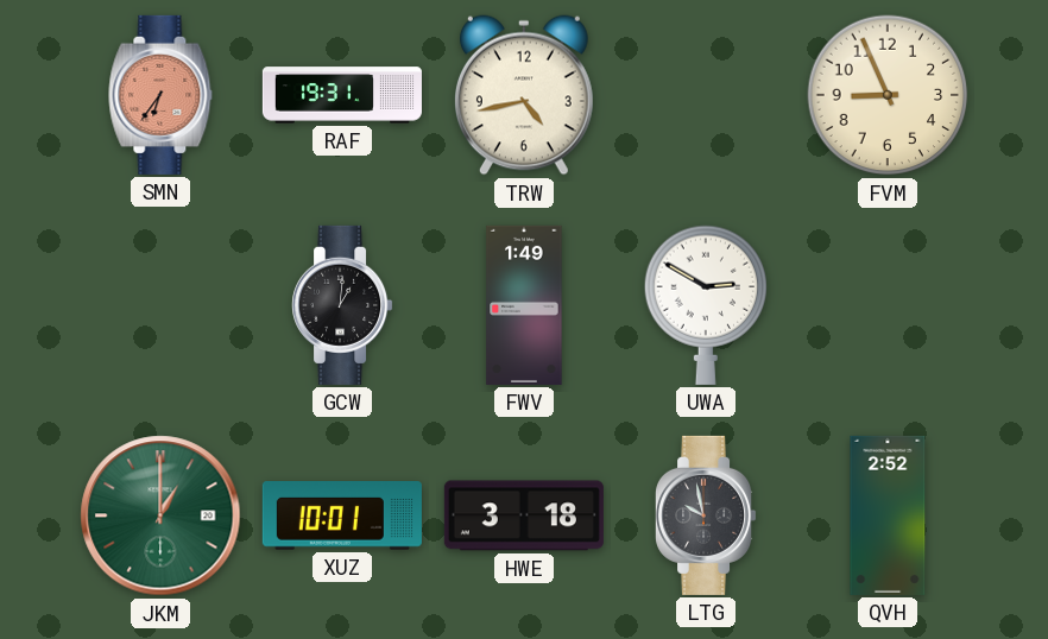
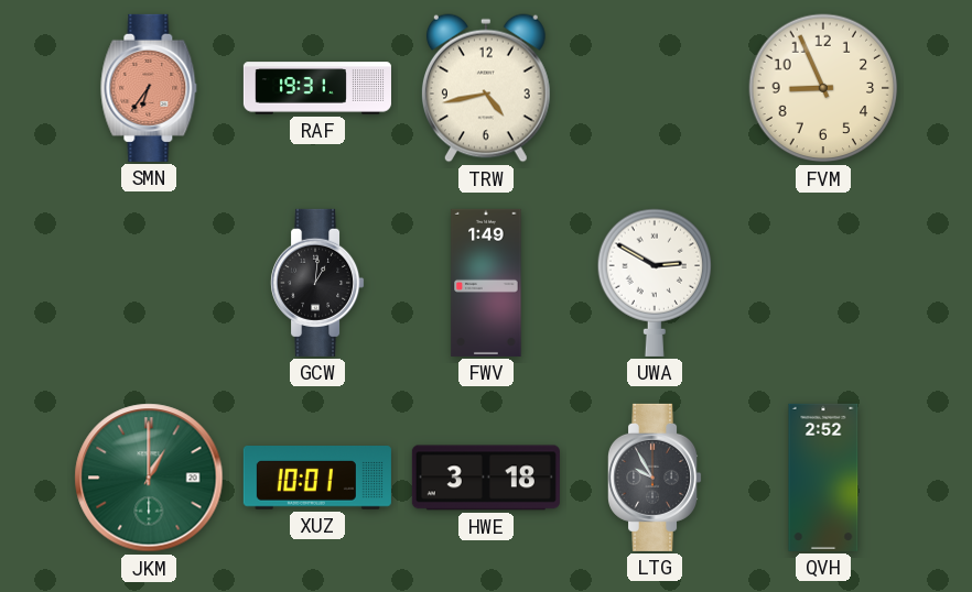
LTG: 9:58 -> 9:55
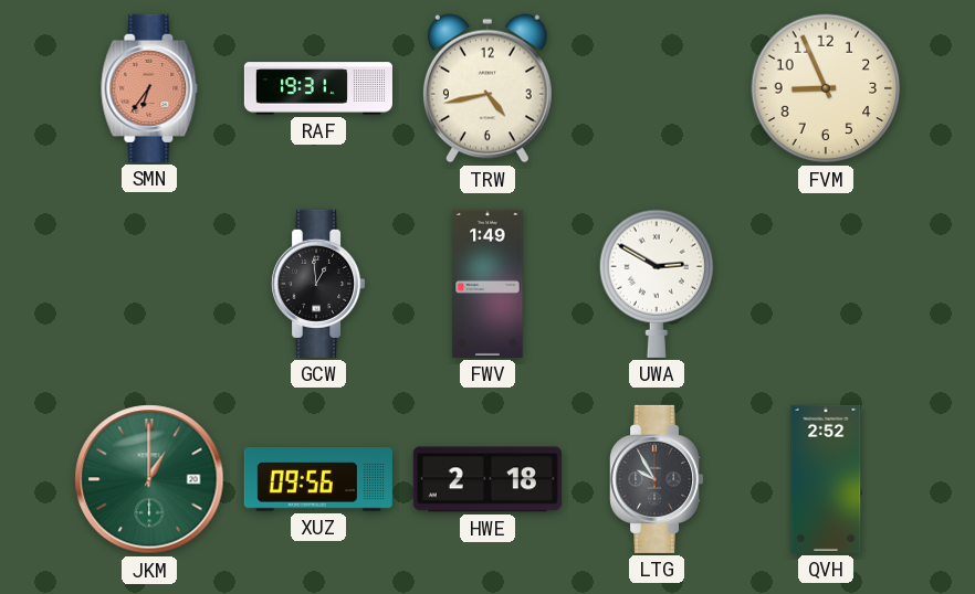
GCW: 1:01 -> 12:59
XUZ: 10:01 -> 09:56
HWE: 3:18 -> 2:18
